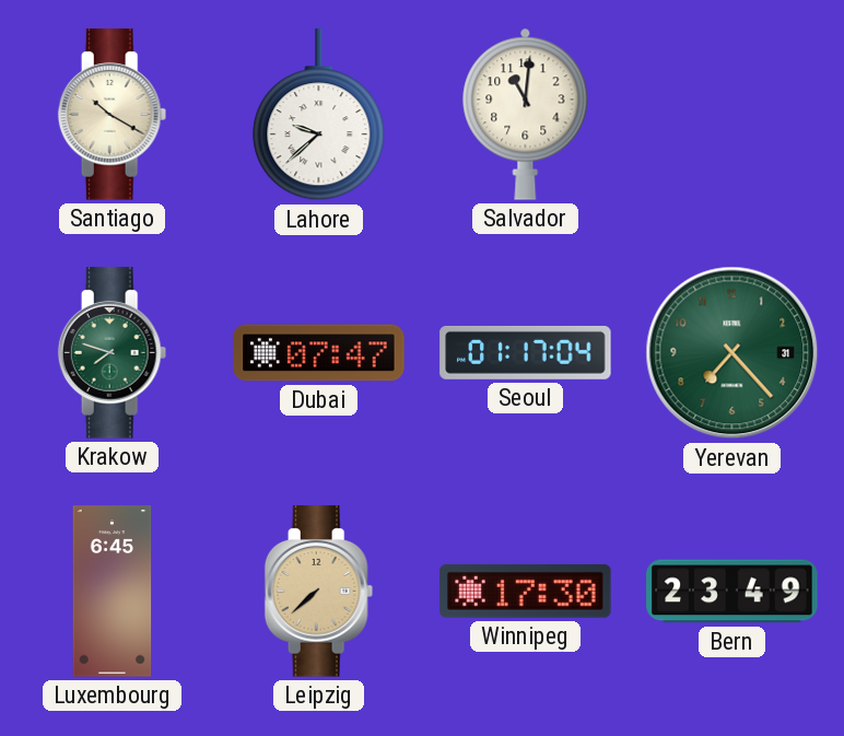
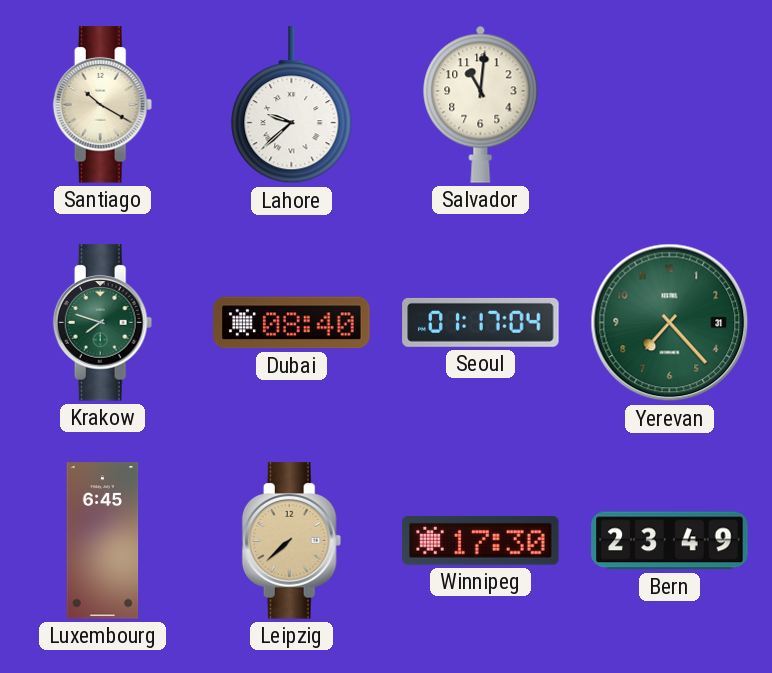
Dubai: 07:47 -> 08:40
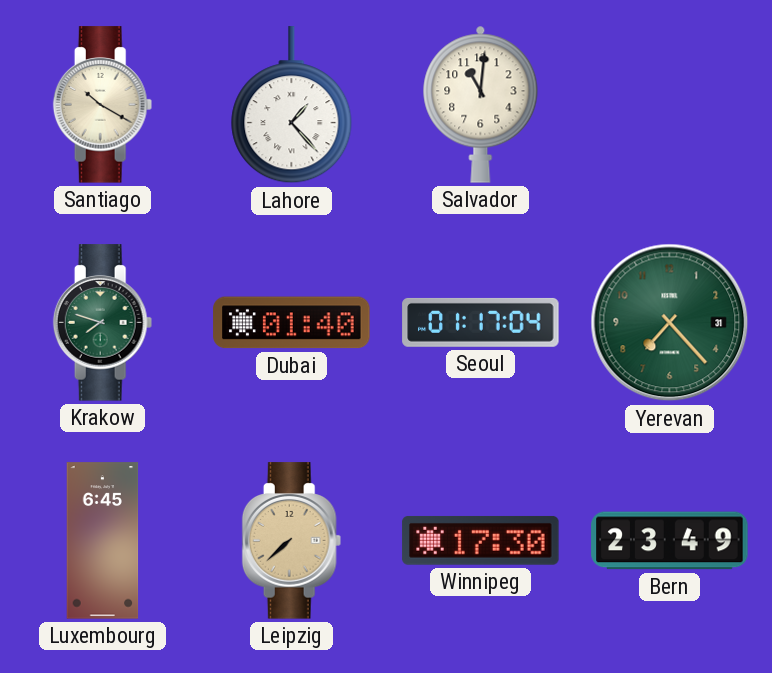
Lahore: 9:38 -> 1:23
Dubai: 08:40 -> 01:40
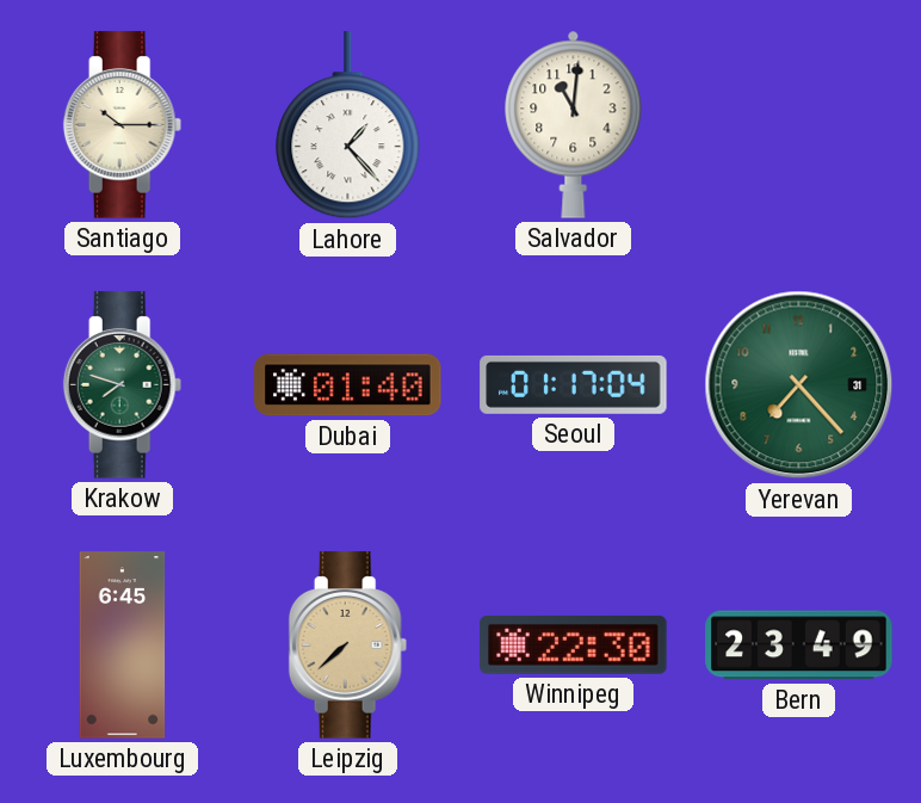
Santiago: 10:20 -> 10:15
Winnipeg: 17:30 -> 22:30
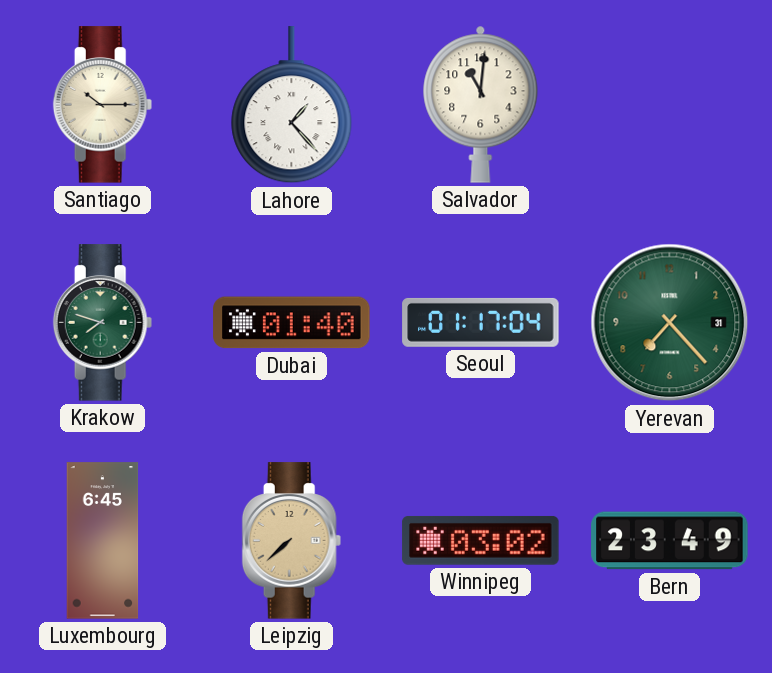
Winnipeg: 22:30 -> 03:02
